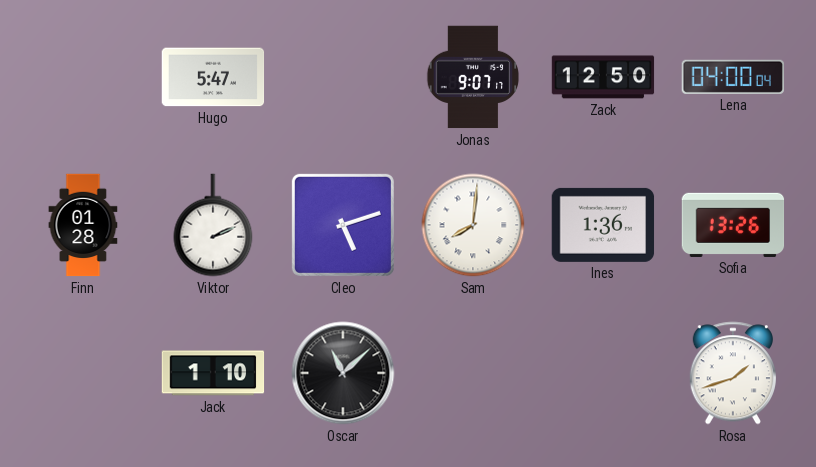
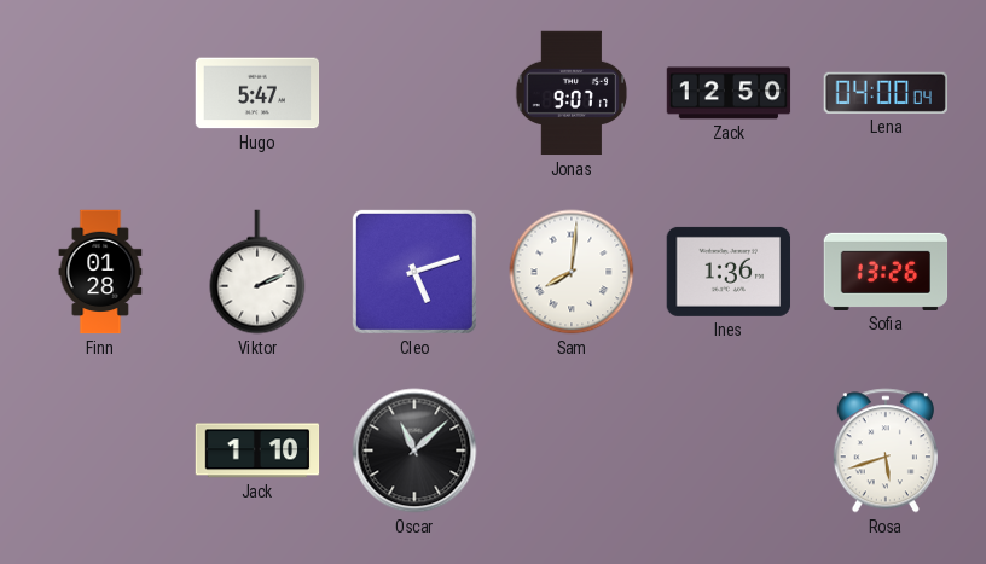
Rosa: 1:42 -> 5:42
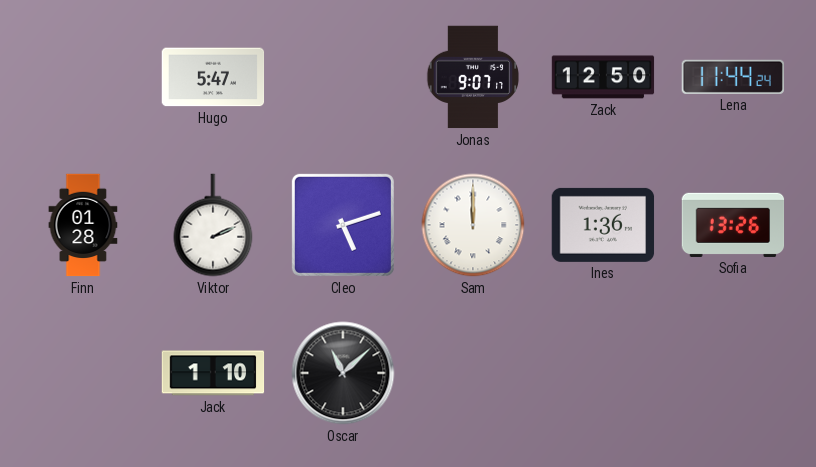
Lena: 04:00 -> 11:44
Sam: 8:01 -> 12:00
Rosa: 5:42 -> none
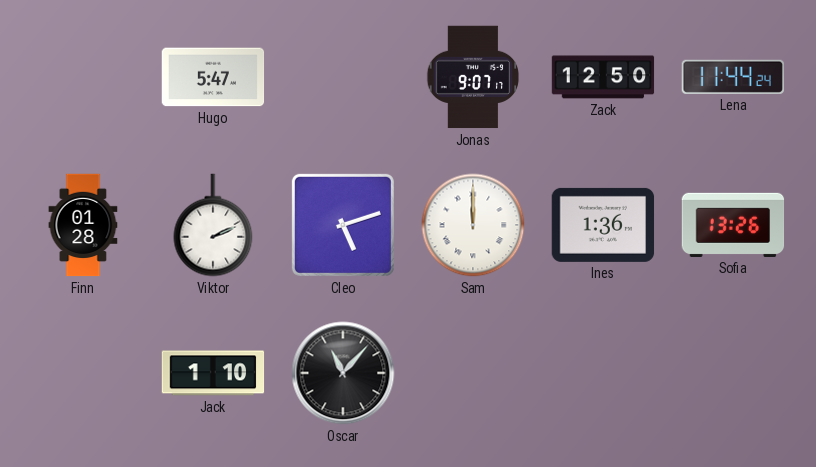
Oscar: 11:08 -> 11:07
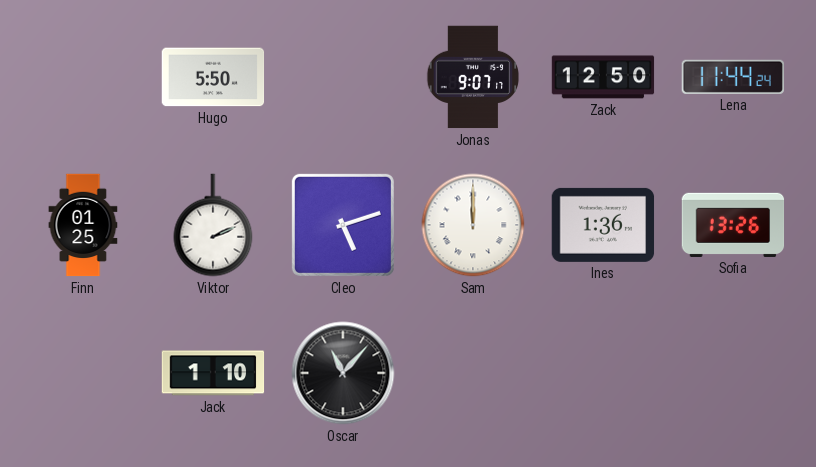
Hugo: 5:47 -> 5:50
Finn: 01:28 -> 01:25
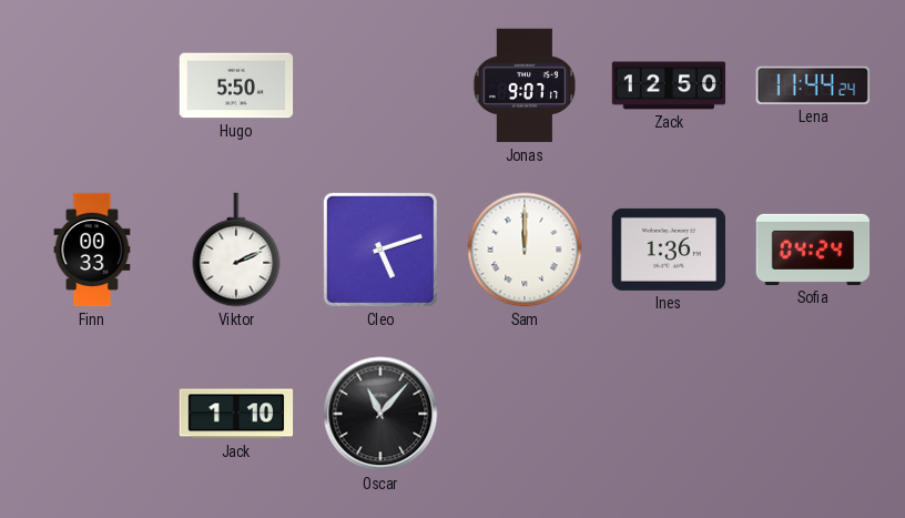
Finn: 01:25 -> 00:33
Sofia: 13:26 -> 04:24
